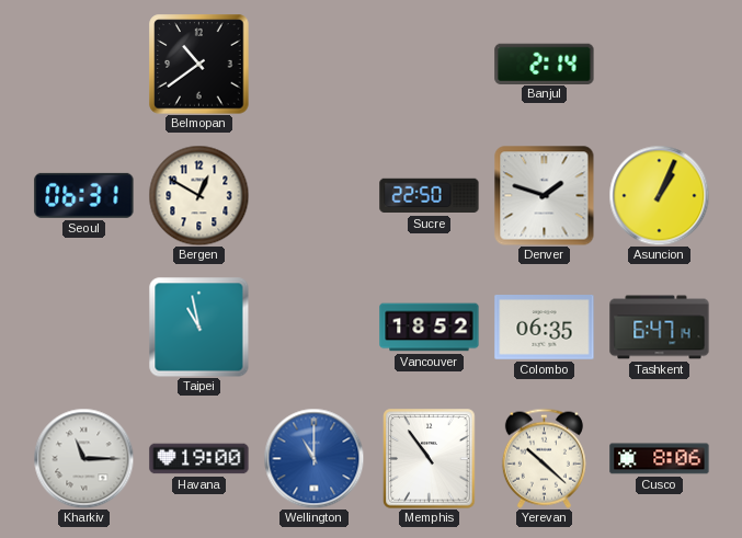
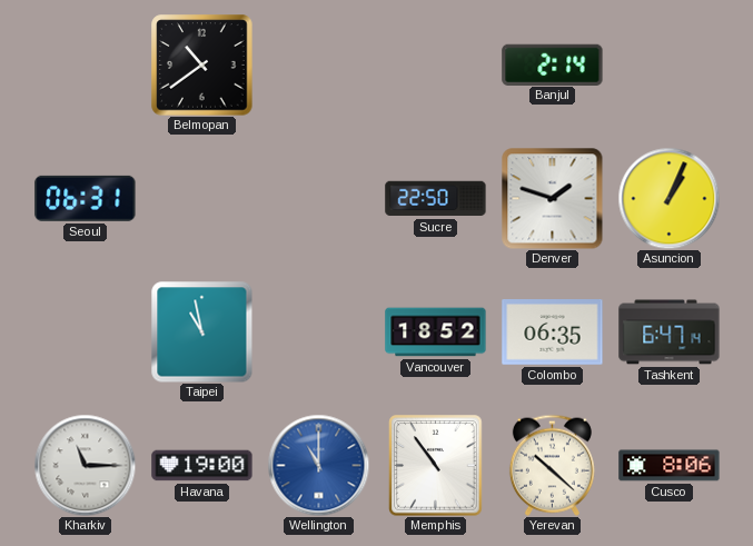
Bergen: 12:50 -> none
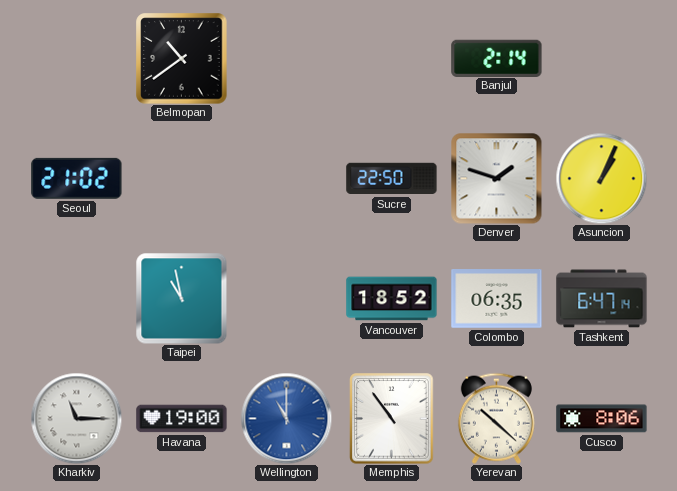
Seoul: 06:31 -> 21:02
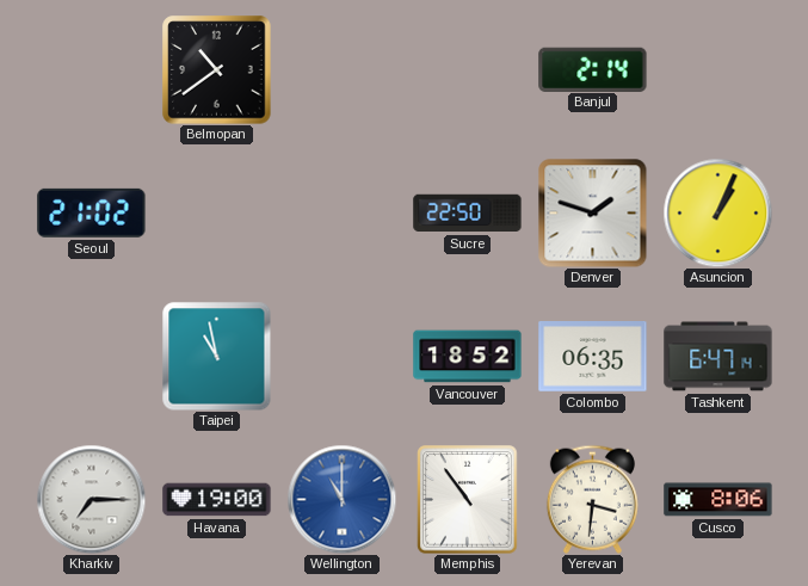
Kharkiv: 11:15 -> 7:15
Yerevan: 10:22 -> 3:31
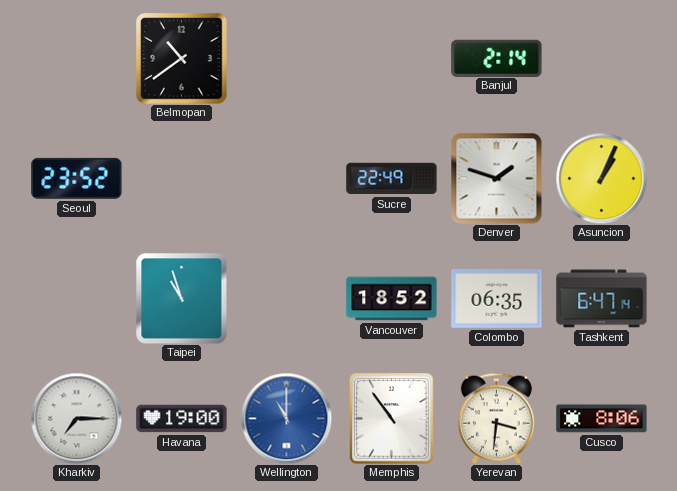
Seoul: 21:02 -> 23:52
Sucre: 22:50 -> 22:49
Taipei: 10:58 -> 10:57
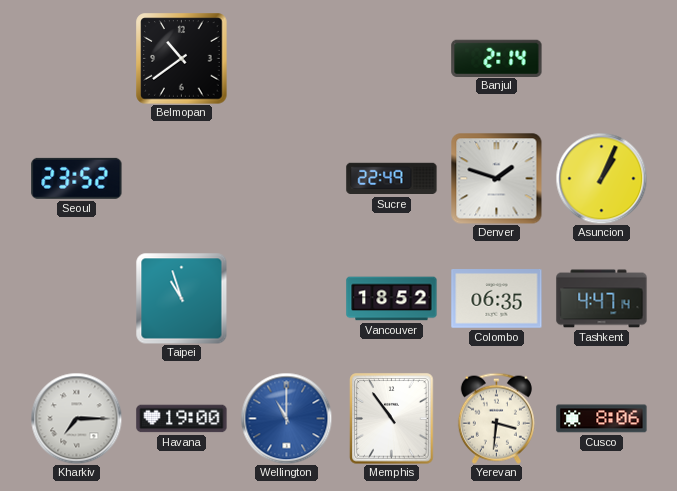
Tashkent: 6:47 -> 4:47
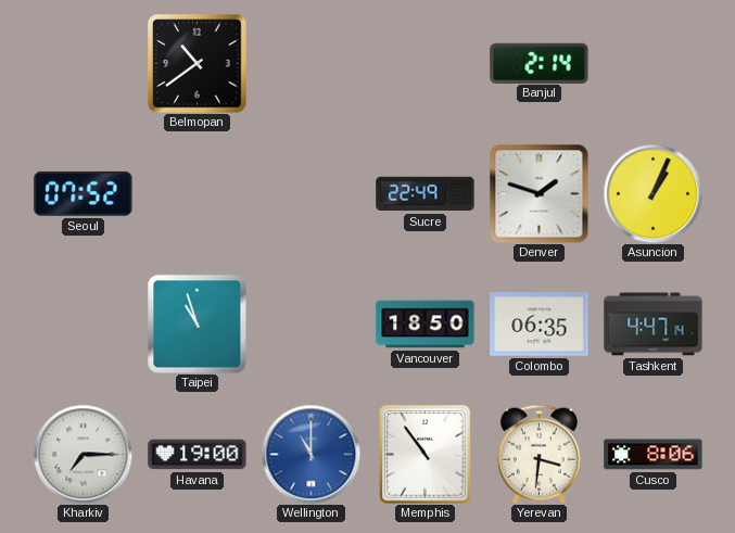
Seoul: 23:52 -> 07:52
Vancouver: 18:52 -> 18:50
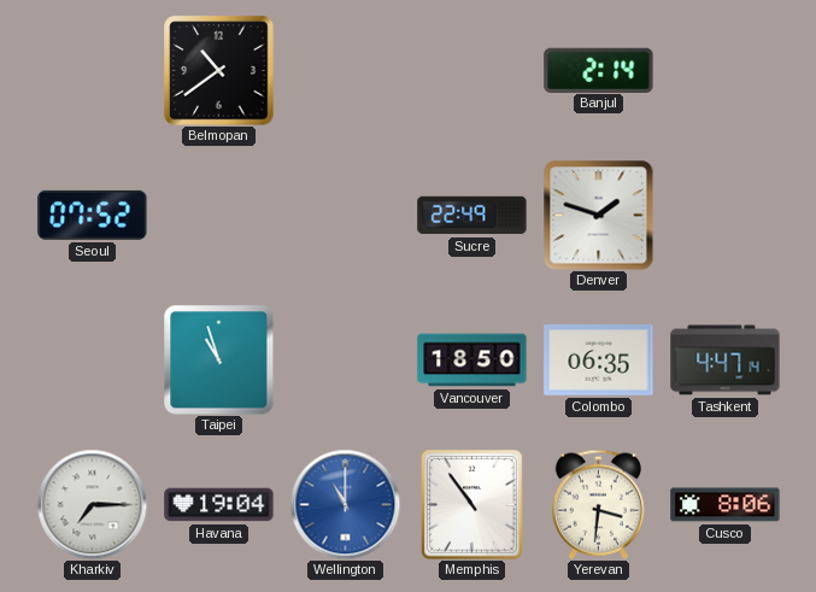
Asuncion: 1:04 -> none
Havana: 19:00 -> 19:04
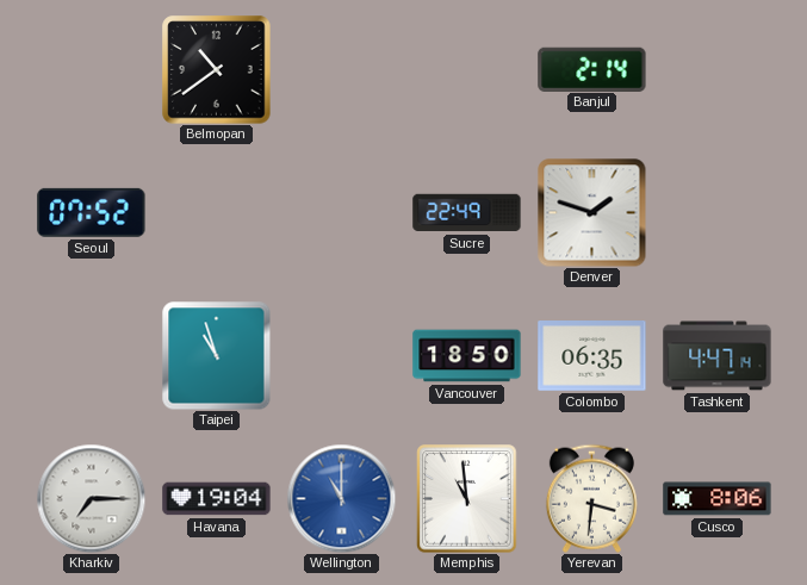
Memphis: 10:54 -> 10:59
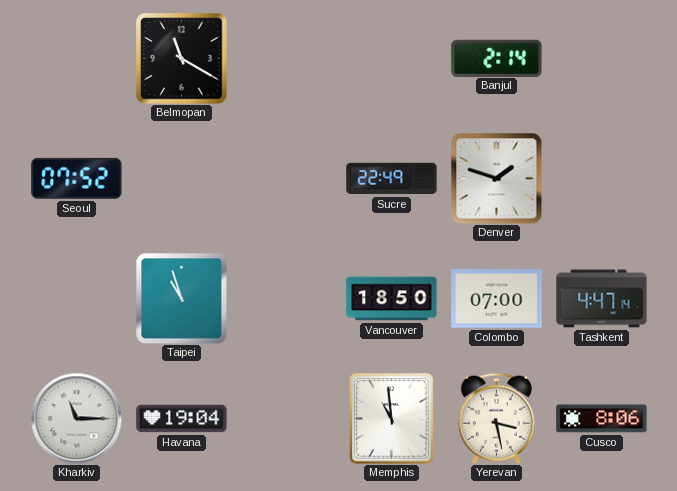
Belmopan: 10:39 -> 11:20
Colombo: 06:35 -> 07:00
Kharkiv: 7:15 -> 11:15
Wellington: 11:00 -> none
Yerevan: 3:31 -> 3:28
